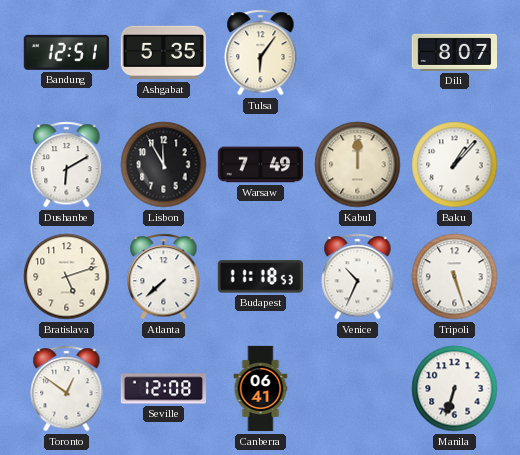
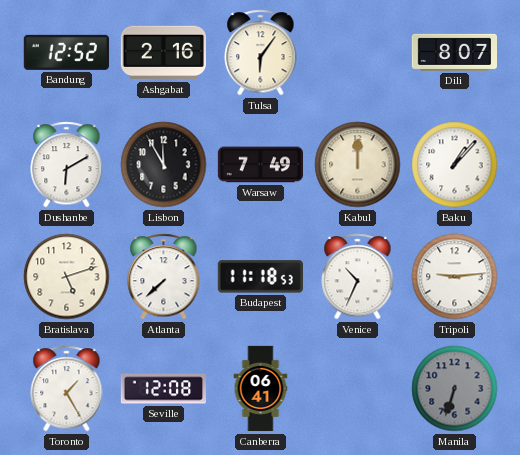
Bandung: 12:51 -> 12:52
Ashgabat: 5:35 -> 2:16
Tripoli: 5:27 -> 9:14
Toronto: 12:51 -> 1:25
Manila dial: white -> grey
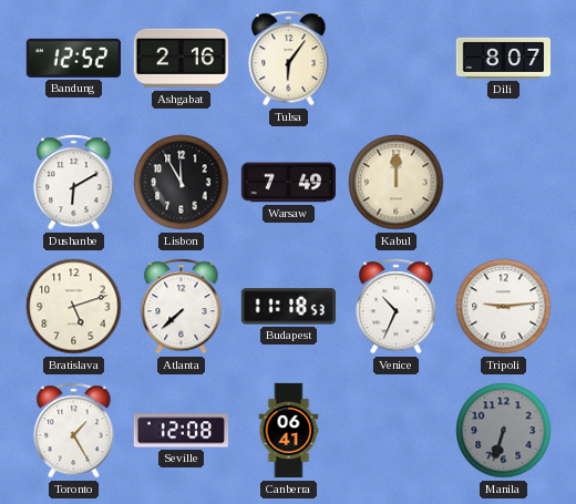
Baku: 1:07 -> none
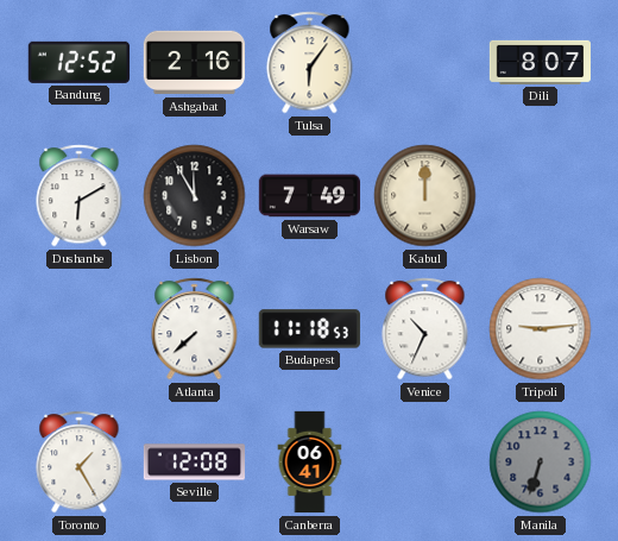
Bratislava: 5:12 -> none
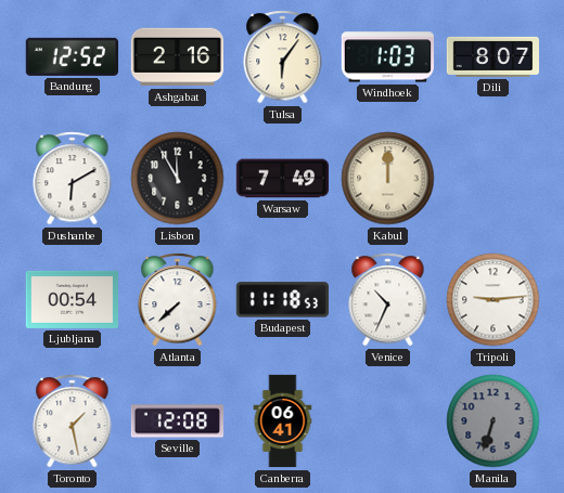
Windhoek: none -> 1:03
Ljubljana: none -> 00:54
Toronto: 1:25 -> 1:28
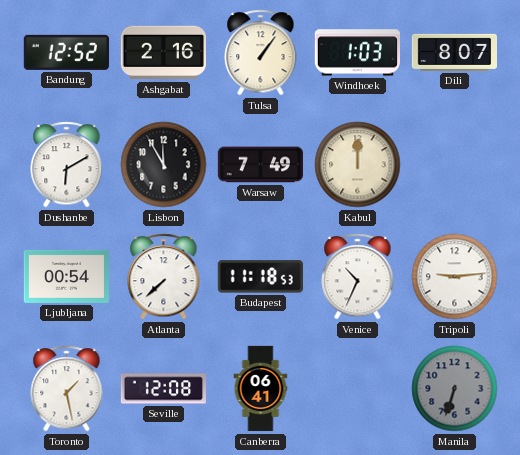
Tulsa: 6:06 -> 1:06
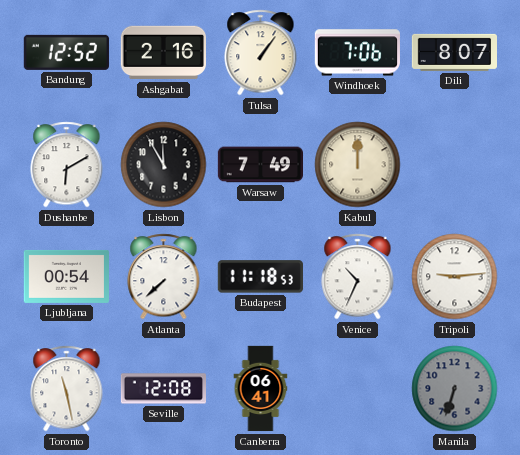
Windhoek: 1:03 -> 7:06
Toronto: 1:28 -> 11:28
